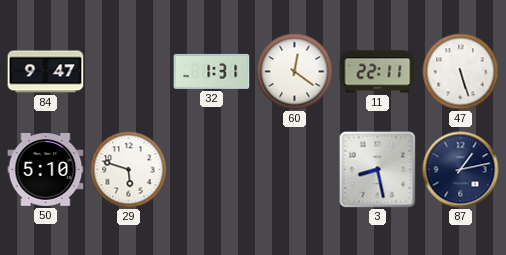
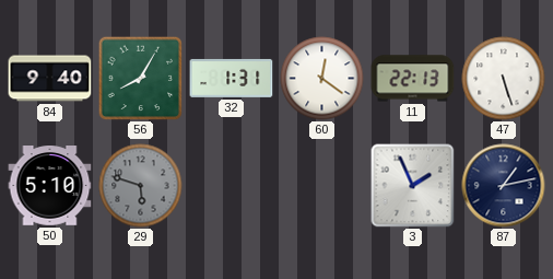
84: 9:47 -> 9:40
56: none -> 8:05
11: 22:11 -> 22:13
29 dial: white -> grey
3: 8:28 -> 1:56
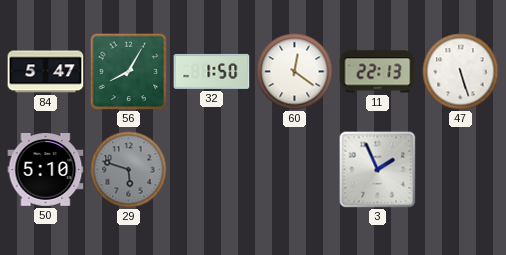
84: 9:40 -> 5:47
32: 1:31 -> 1:50
87: 1:13 -> none
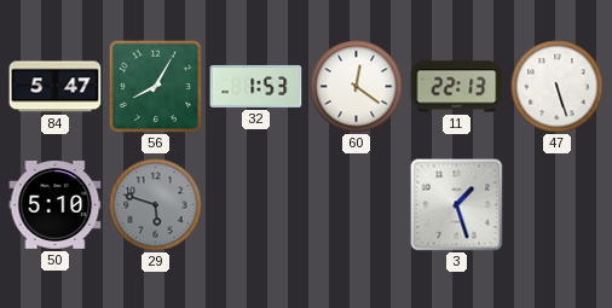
32: 1:50 -> 1:53
3: 1:56 -> 1:27
